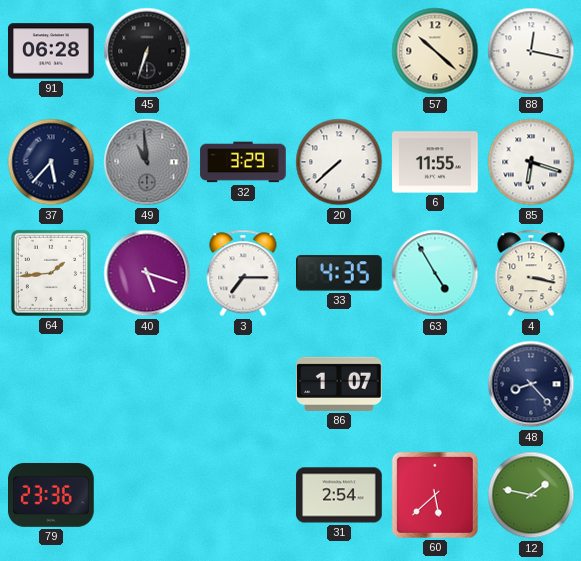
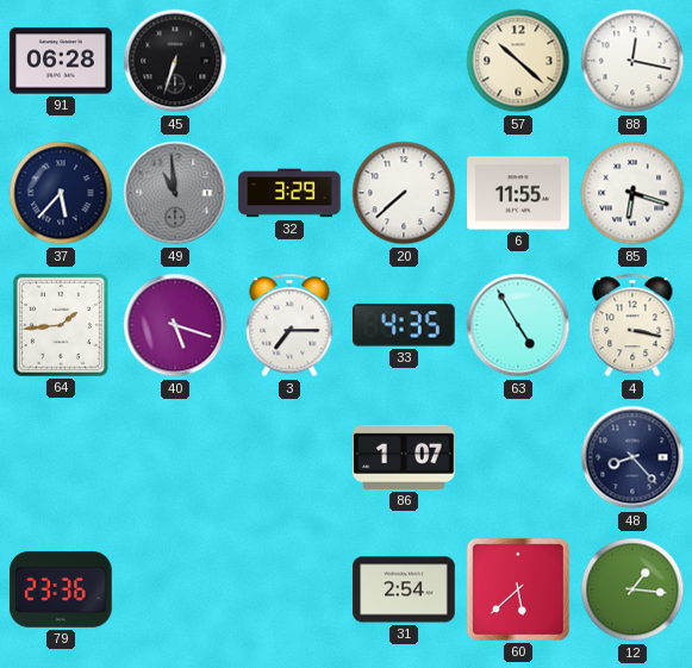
12: 1:47 -> 1:16
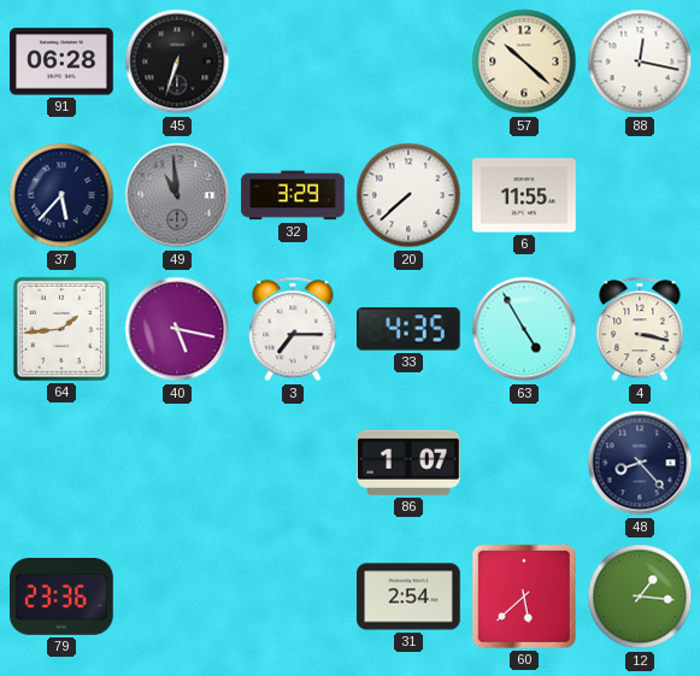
85: 6:18 -> none
40: 5:18 -> 5:17
